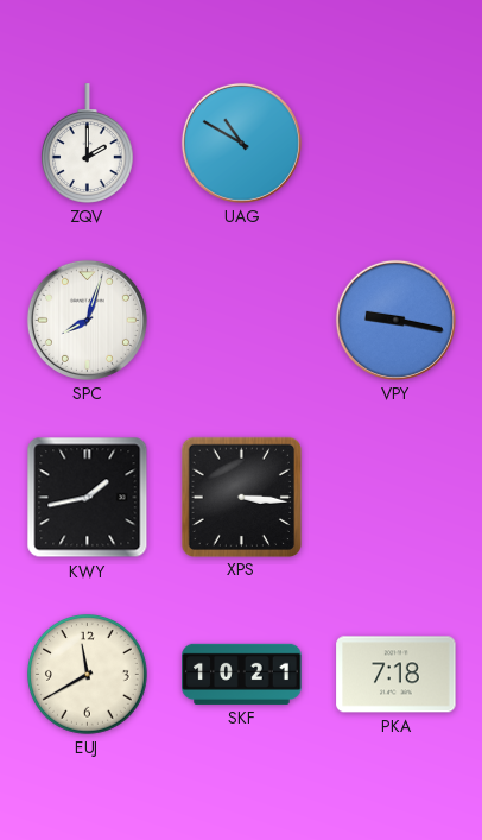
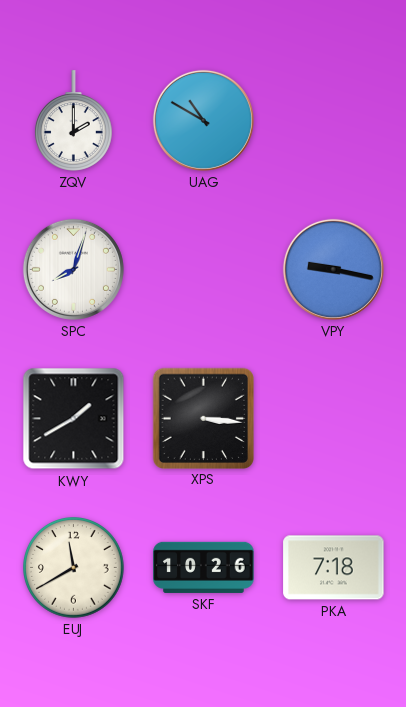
KWY: 1:43 -> 1:40
SKF: 10:21 -> 10:26
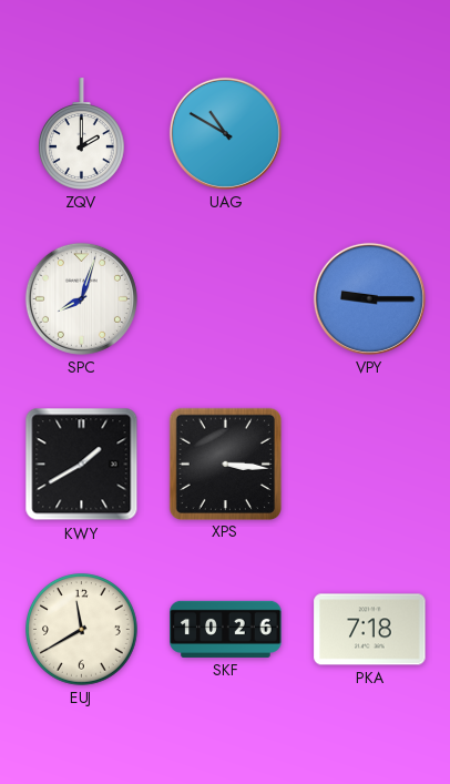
VPY: 9:17 -> 9:15
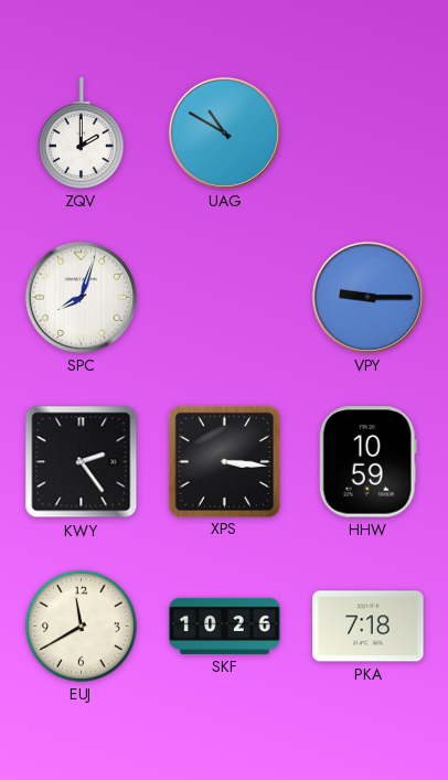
KWY: 1:40 -> 2:24
HHW: none -> 10:59
